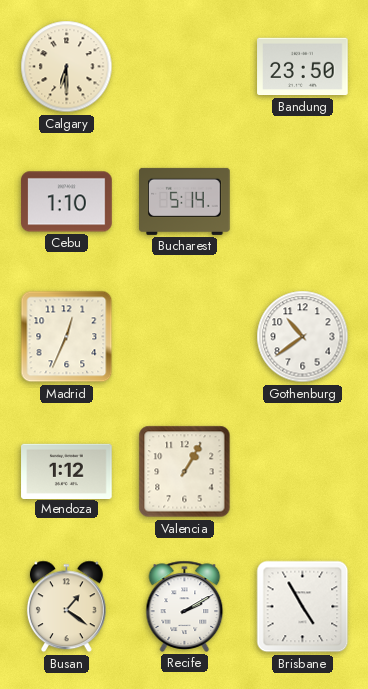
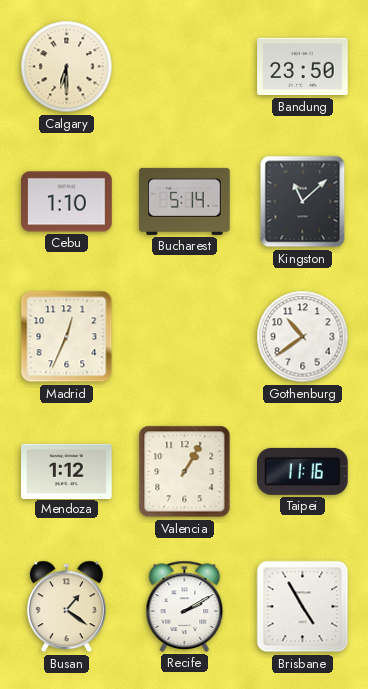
Kingston: none -> 11:08
Taipei: none -> 11:16
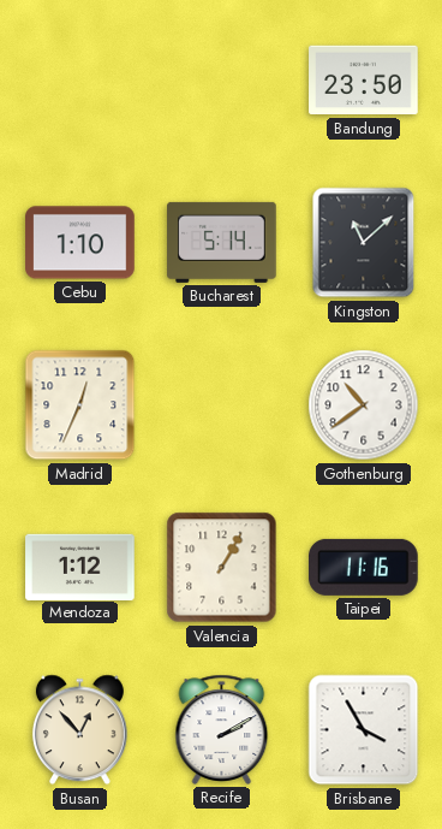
Calgary: 6:30 -> none
Busan: 1:21 -> 12:53
Brisbane: 4:55 -> 3:55
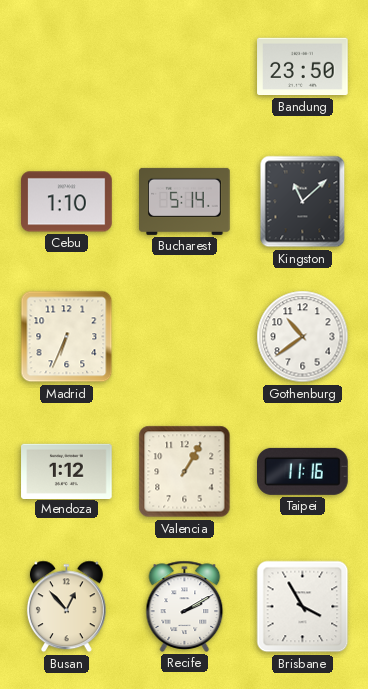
Madrid: 12:34 -> 6:34
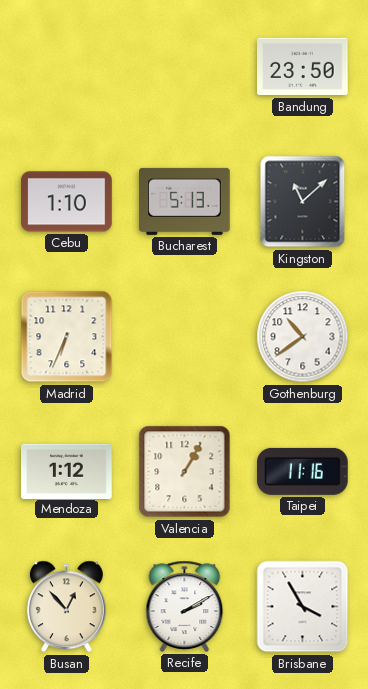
Bucharest: 5:14 -> 5:13
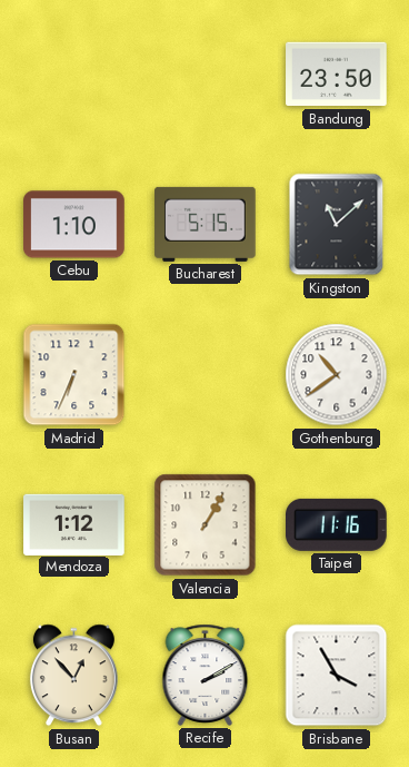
Bucharest: 5:13 -> 5:15
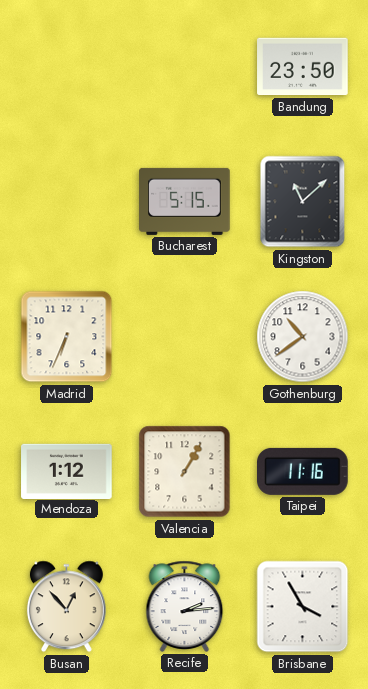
Cebu: 1:10 -> none
Recife: 2:10 -> 2:14
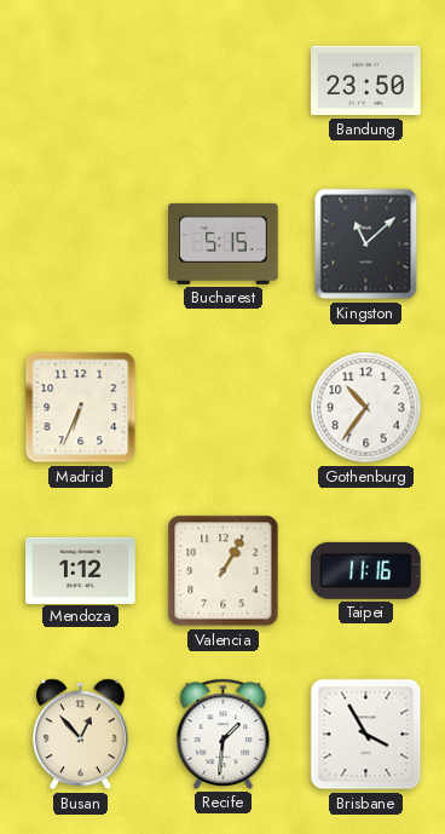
Gothenburg: 10:39 -> 10:36
Recife: 2:14 -> 1:31
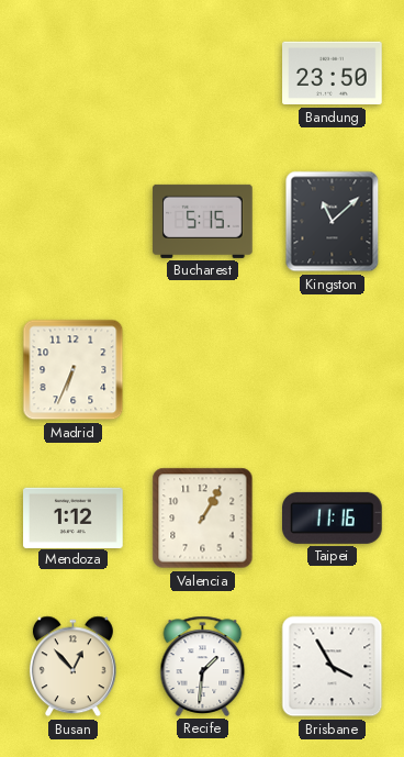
Gothenburg: 10:36 -> none
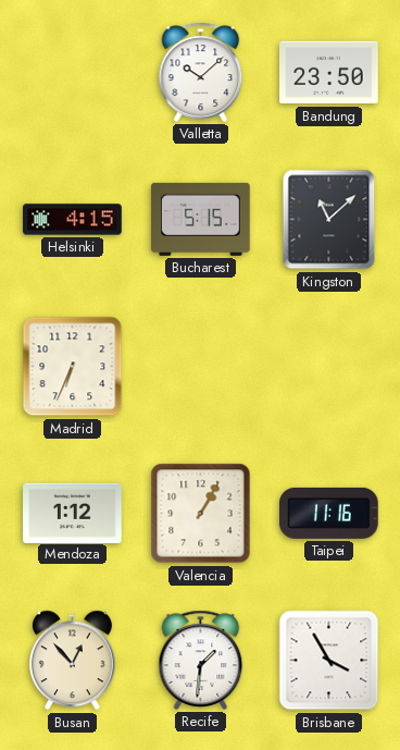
Valletta: none -> 10:08
Helsinki: none -> 4:15
